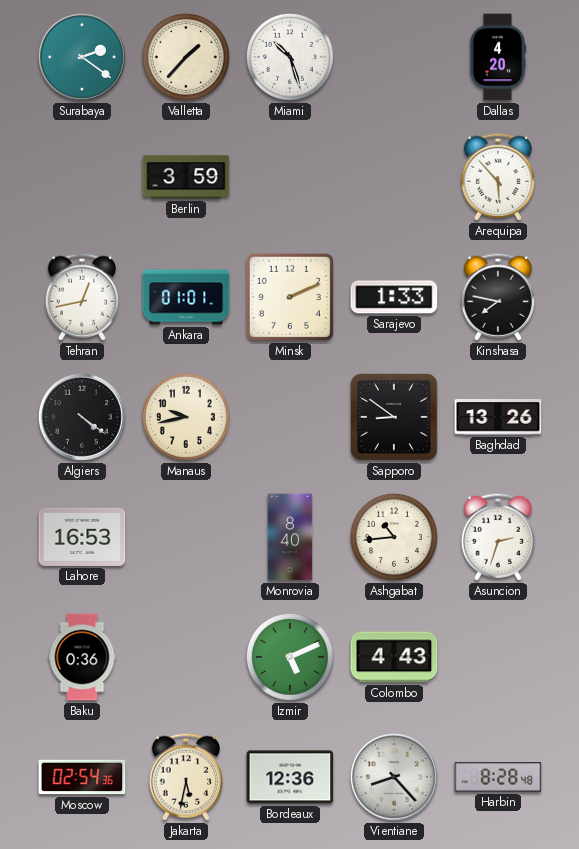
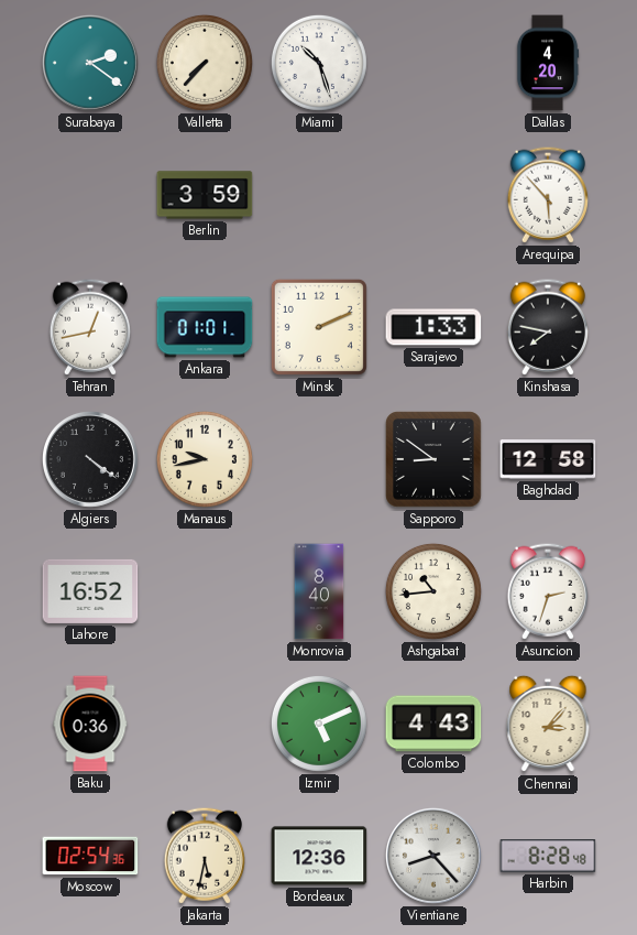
Valletta: 1:37 -> 7:37
Baghdad: 13:26 -> 12:58
Lahore: 16:53 -> 16:52
Chennai: none -> 3:07
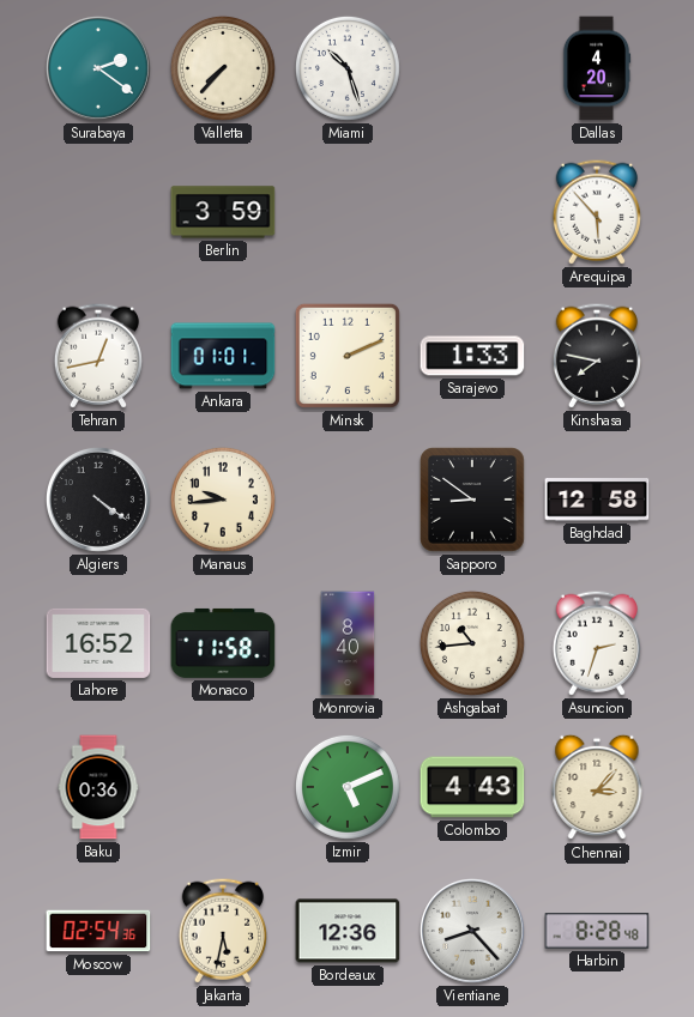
Manaus: 9:43 -> 9:44
Monaco: none -> 11:58
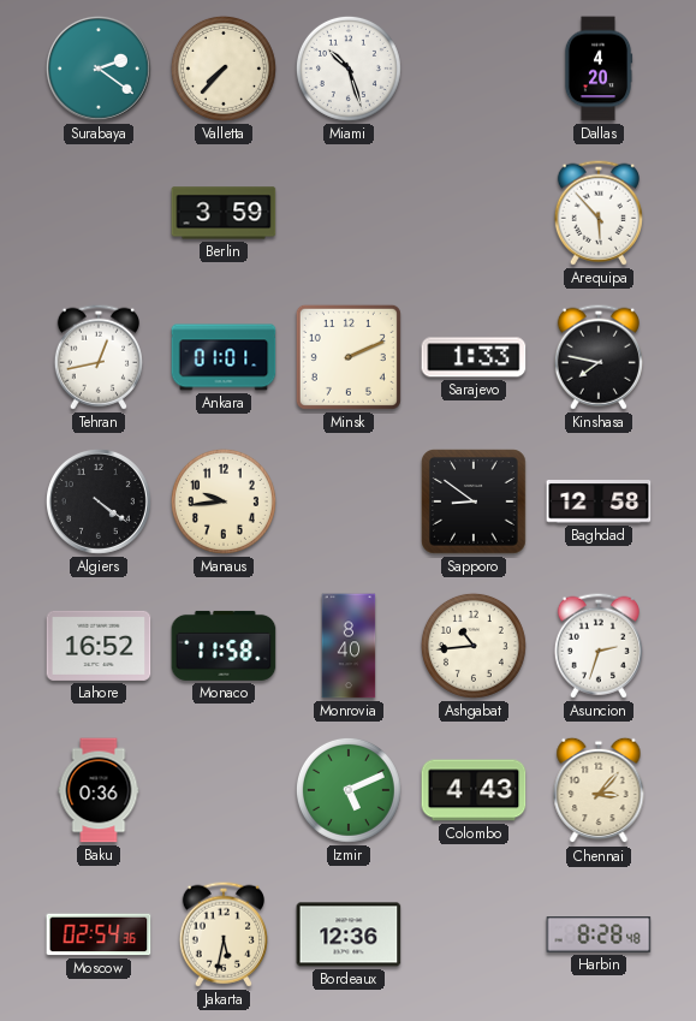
Vientiane: 8:23 -> none
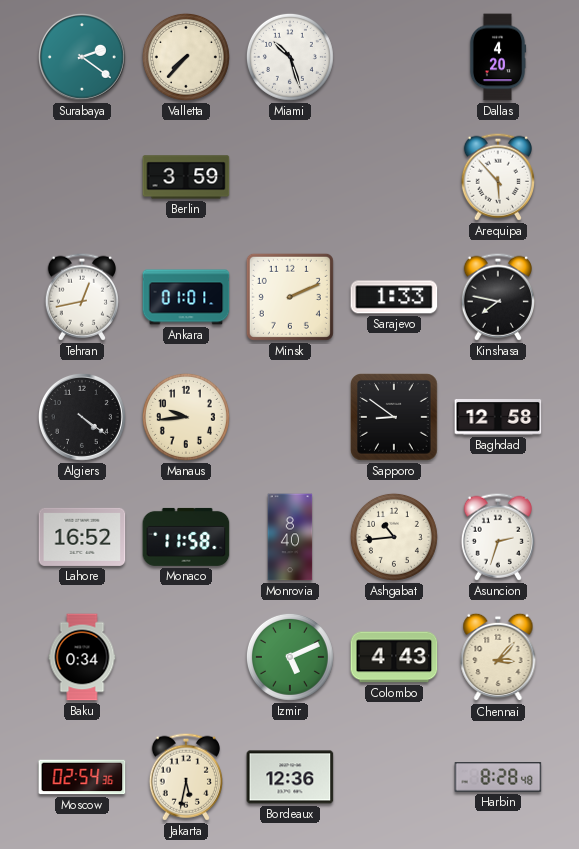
Baku: 0:36 -> 0:34
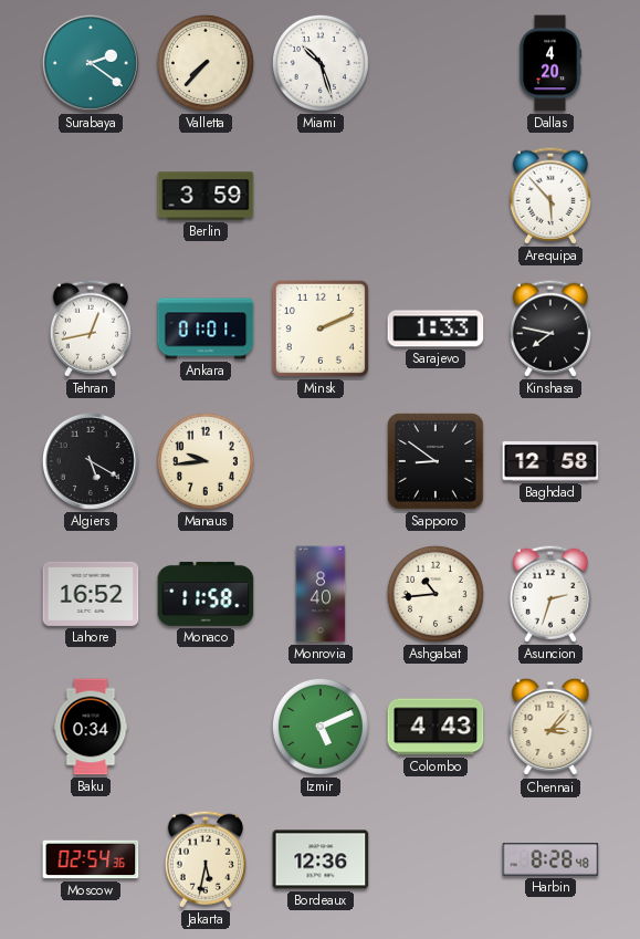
Algiers: 4:21 -> 5:20
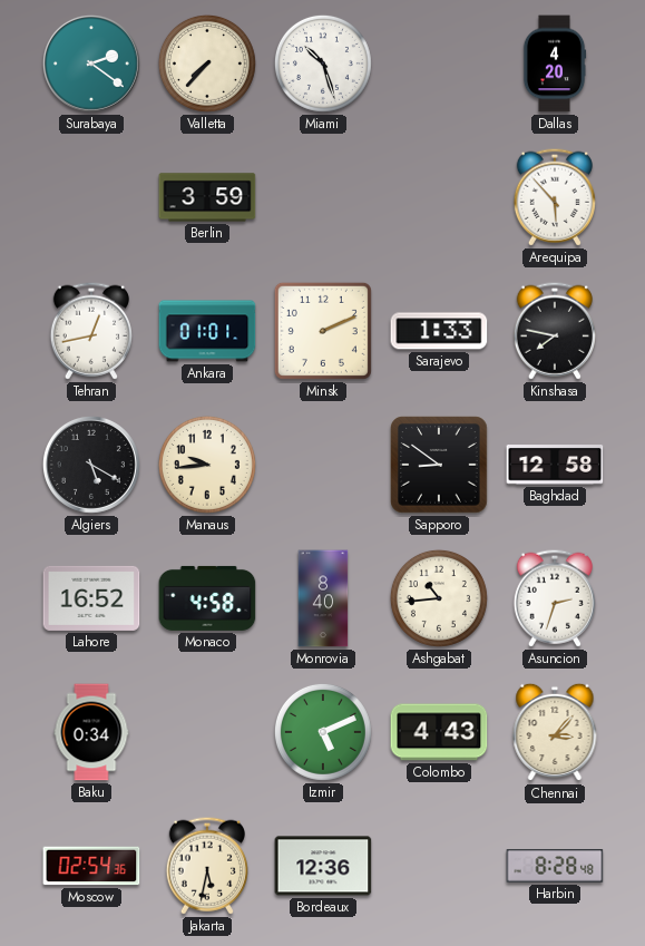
Monaco: 11:58 -> 4:58
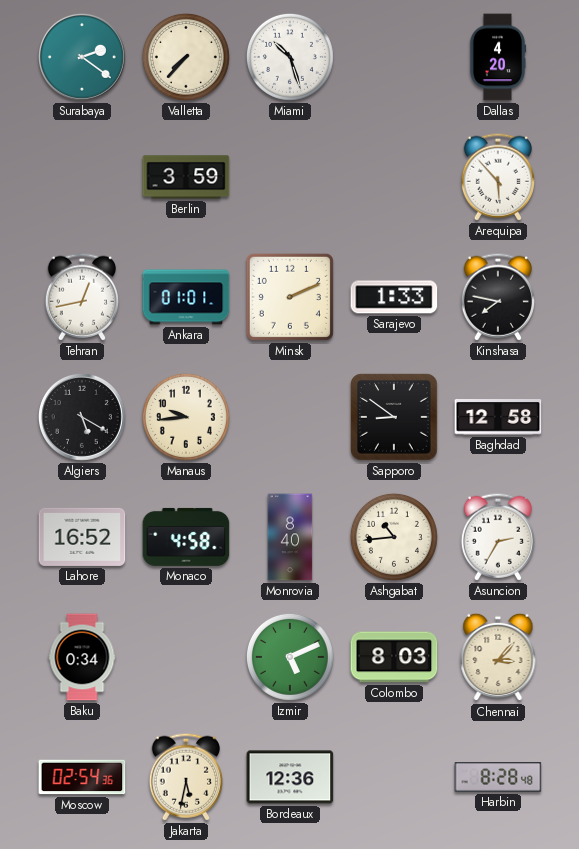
Asuncion: 2:33 -> 2:35
Colombo: 4:43 -> 8:03
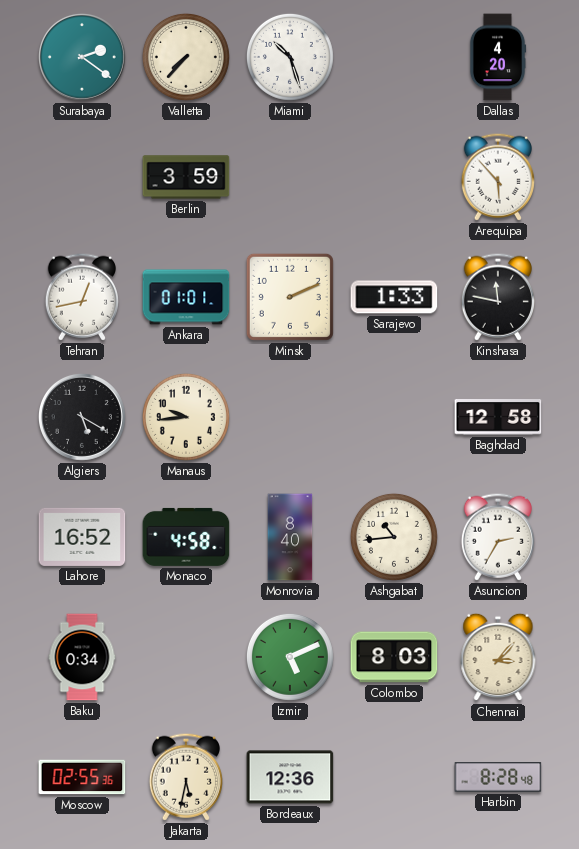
Kinshasa: 7:47 -> 11:47
Sapporo: 8:51 -> none
Moscow: 02:54 -> 02:55
